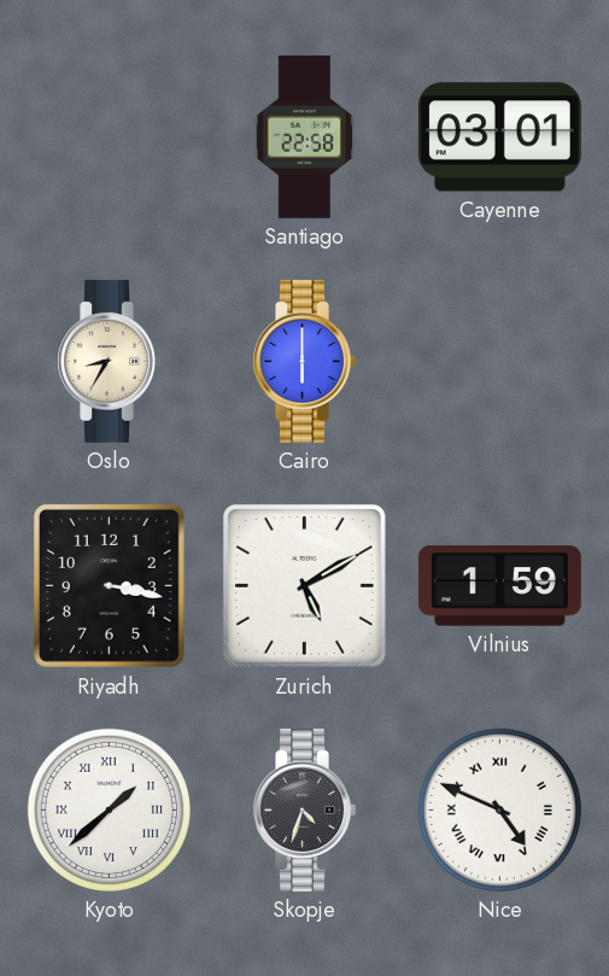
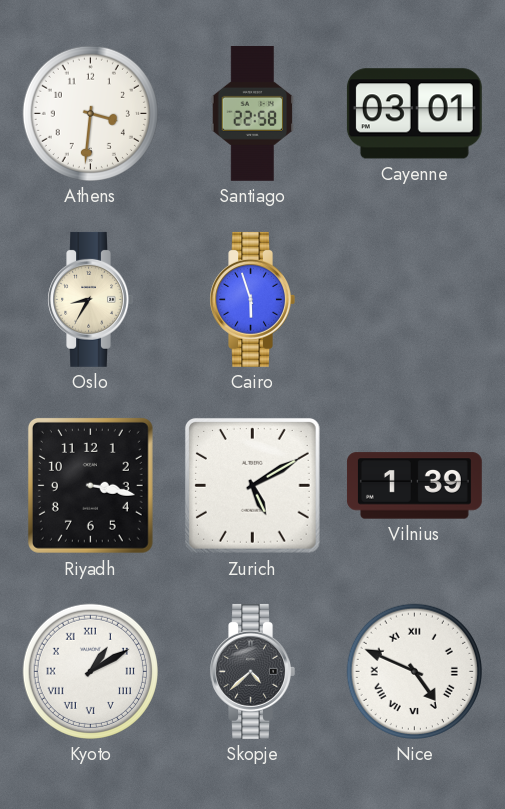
Athens: none -> 3:31
Cairo: 6:00 -> 5:57
Vilnius: 1:59 -> 1:39
Kyoto: 1:38 -> 1:10
Skopje: 4:33 -> 4:38
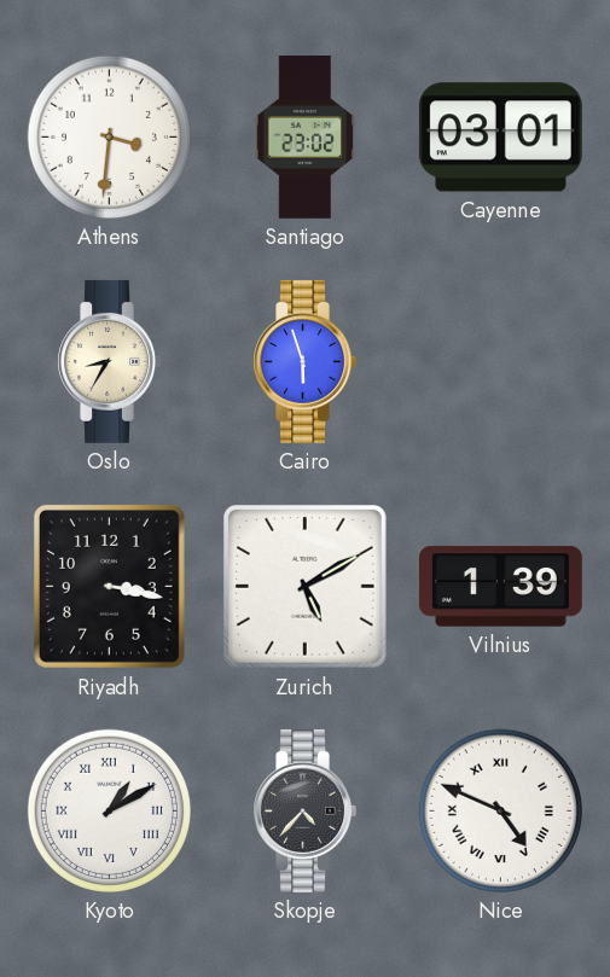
Santiago: 22:58 -> 23:02
Skopje: 4:38 -> 4:37
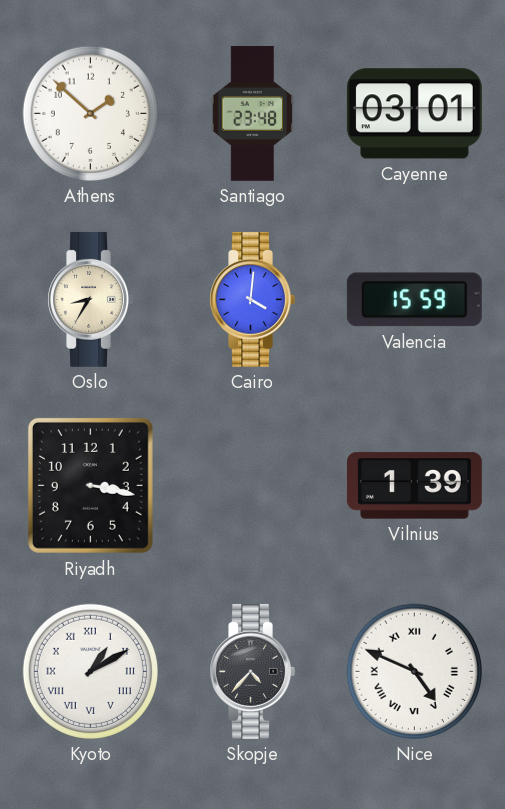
Athens: 3:31 -> 1:52
Santiago: 23:02 -> 23:48
Cairo: 5:57 -> 4:01
Valencia: none -> 15:59
Zurich: 5:10 -> none
